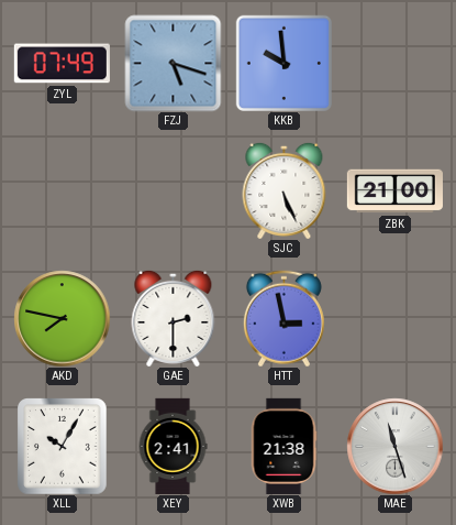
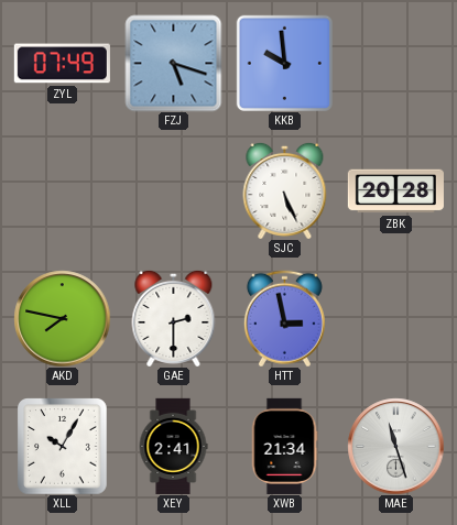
ZBK: 21:00 -> 20:28
XWB: 21:38 -> 21:34
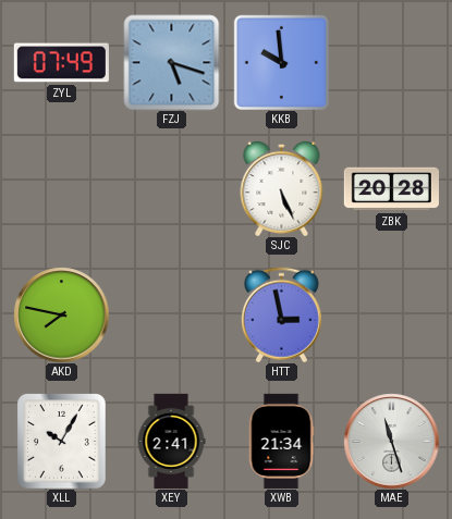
GAE: 2:30 -> none
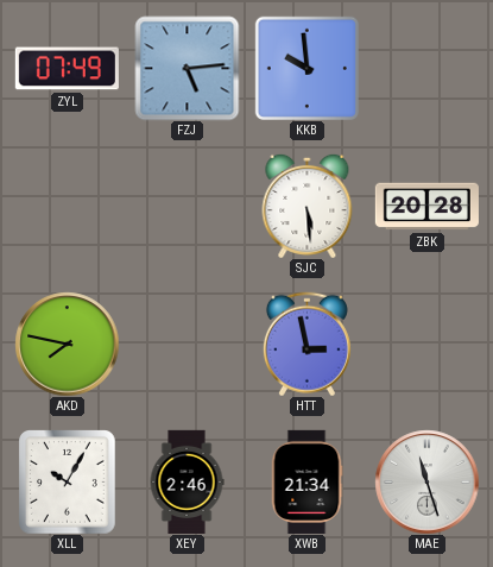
FZJ: 5:18 -> 5:14
SJC: 5:26 -> 5:29
XEY: 2:41 -> 2:46
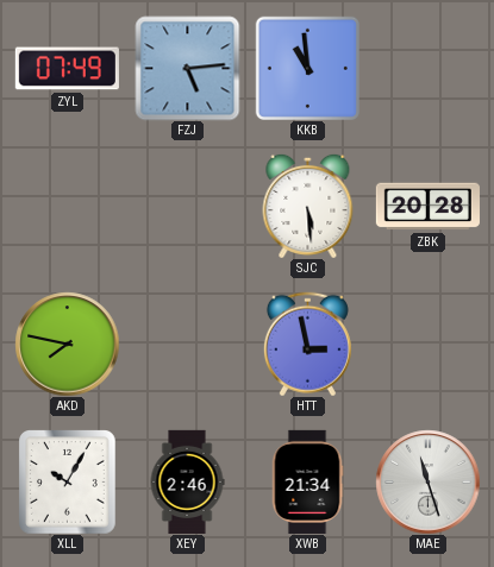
KKB: 9:59 -> 10:59
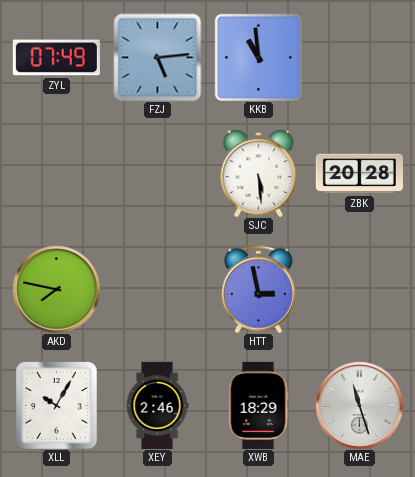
XWB: 21:34 -> 18:29
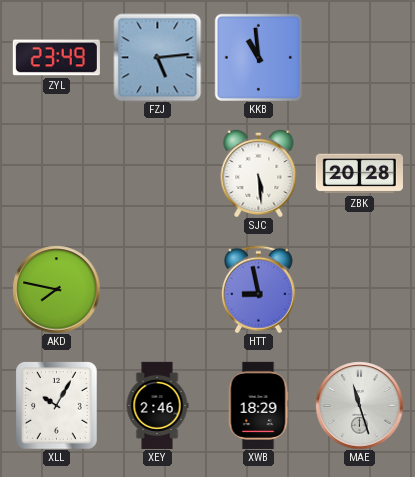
ZYL: 07:49 -> 23:49
HTT: 2:58 -> 8:58
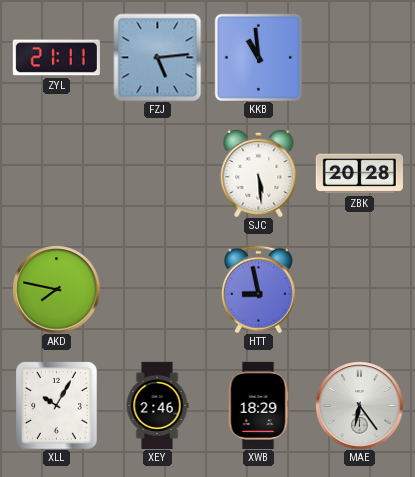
ZYL: 23:49 -> 21:11
MAE: 11:27 -> 6:24
